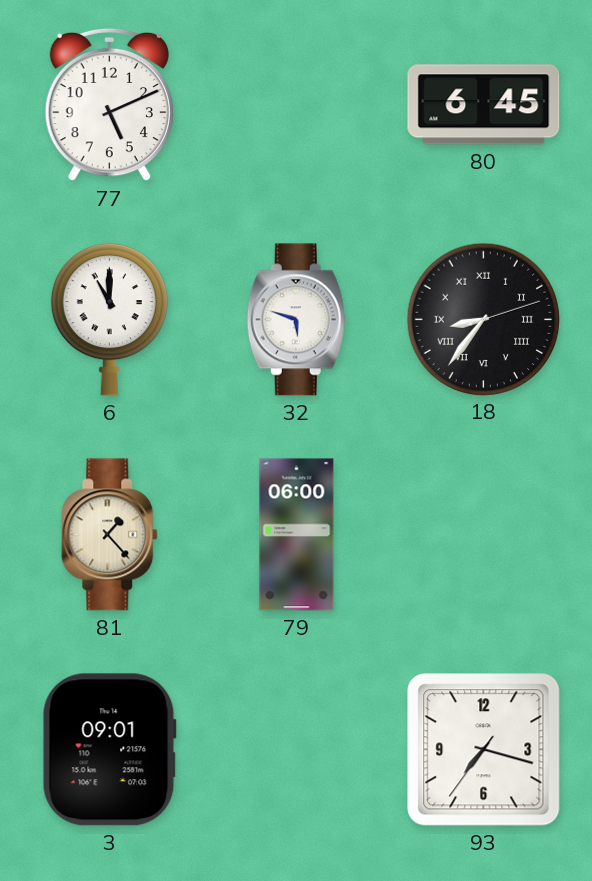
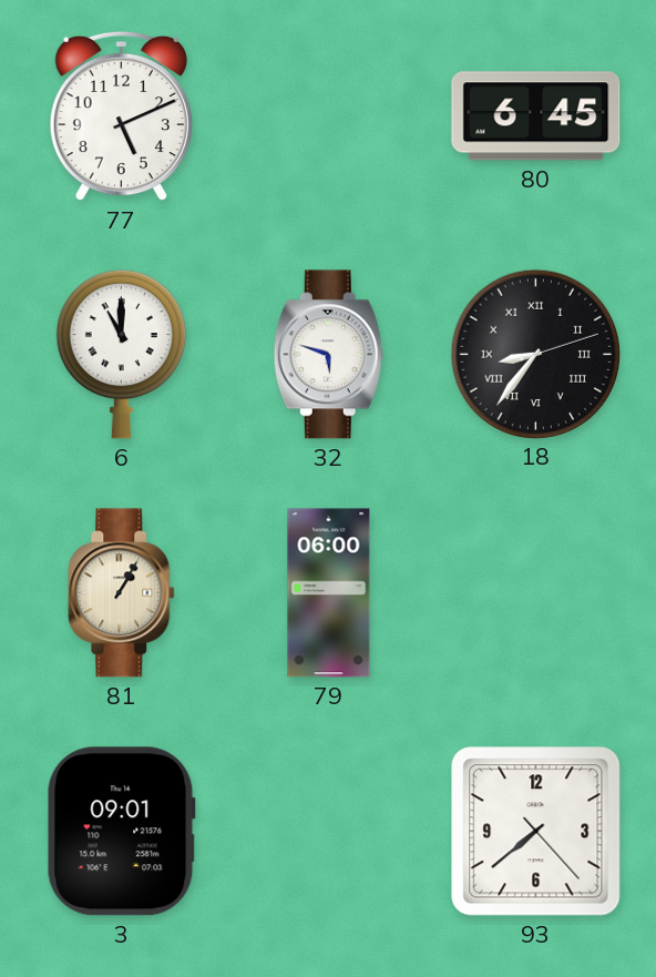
81: 1:23 -> 1:05
93: 7:17 -> 7:38
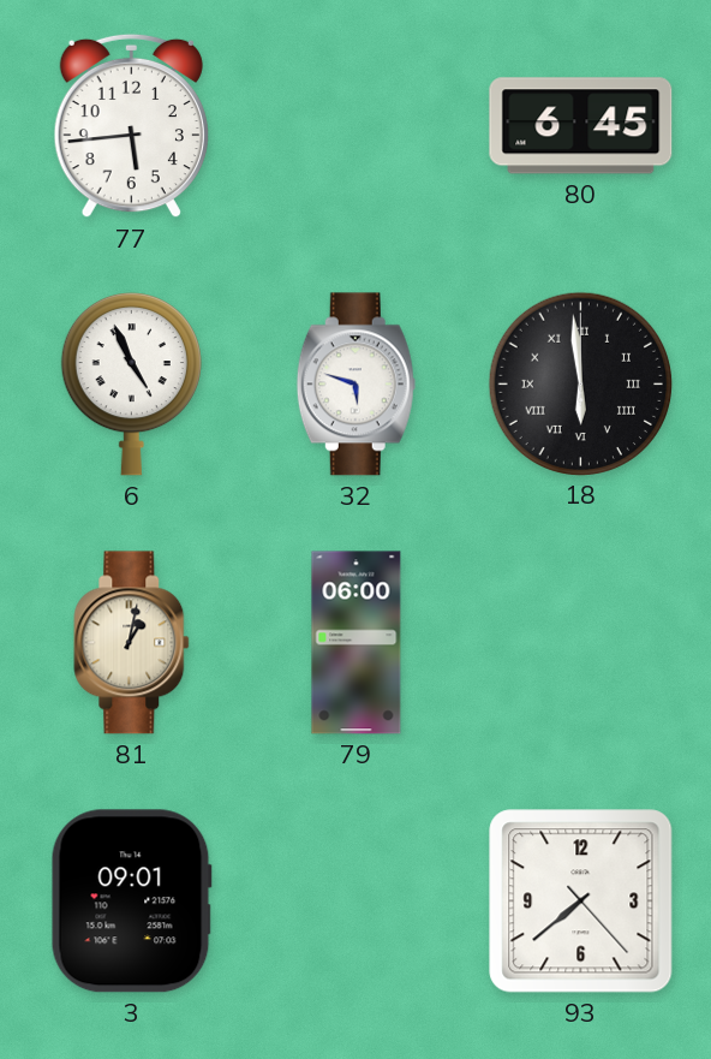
77: 5:11 -> 5:44
6: 11:00 -> 4:56
18: 8:36 -> 5:59
81: 1:05 -> 1:02
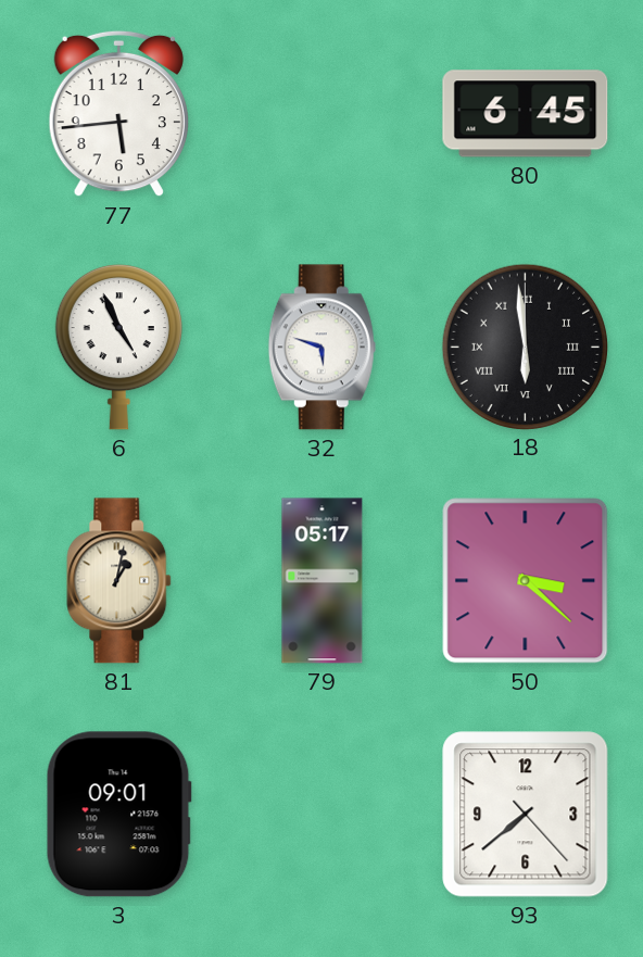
79: 06:00 -> 05:17
50: none -> 3:22
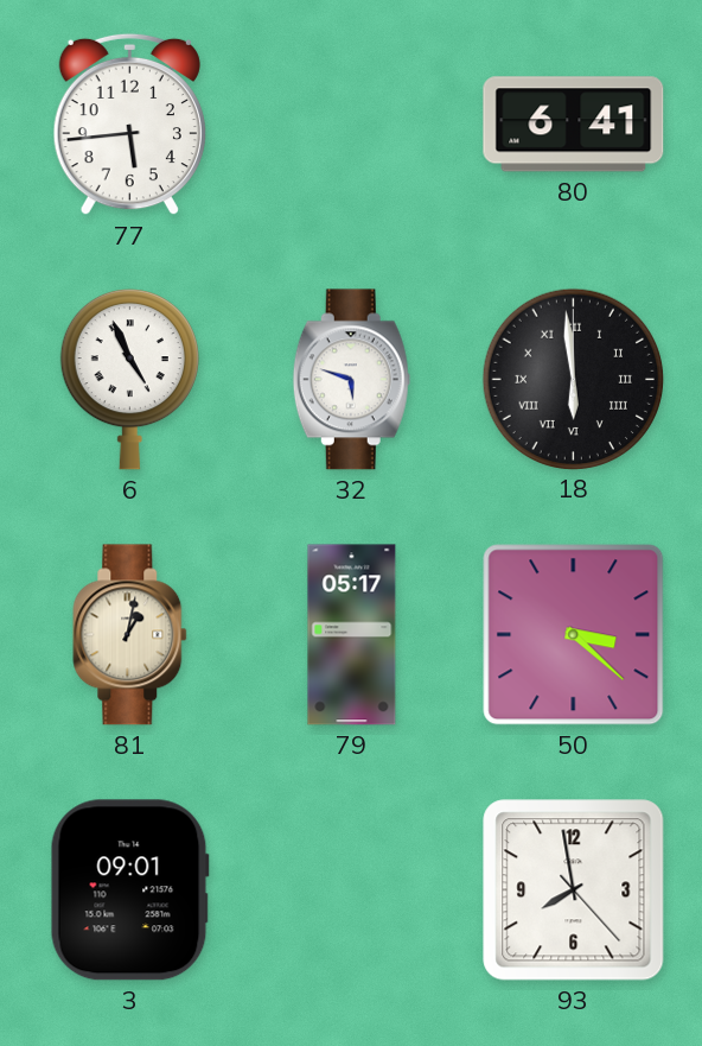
80: 6:45 -> 6:41
93: 7:38 -> 7:58
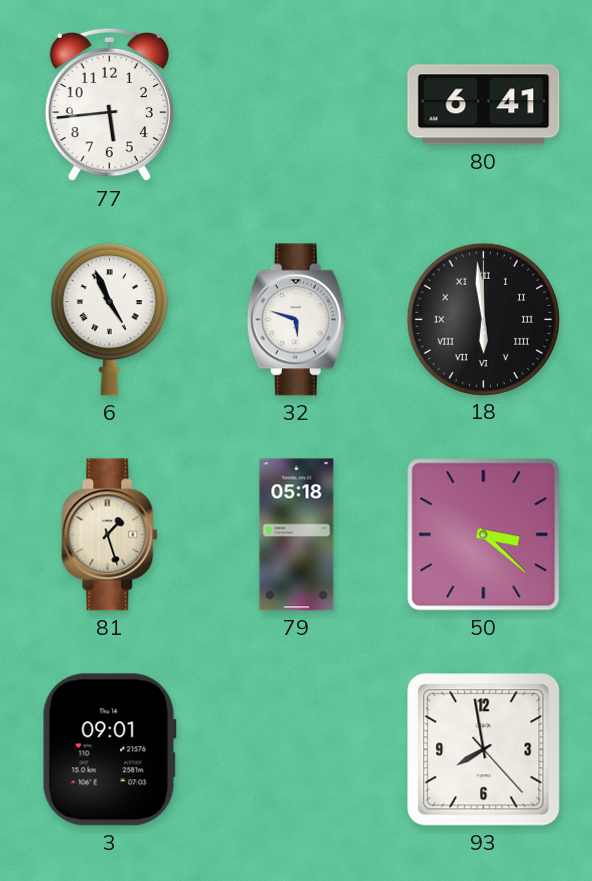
81: 1:02 -> 1:27
79: 05:17 -> 05:18
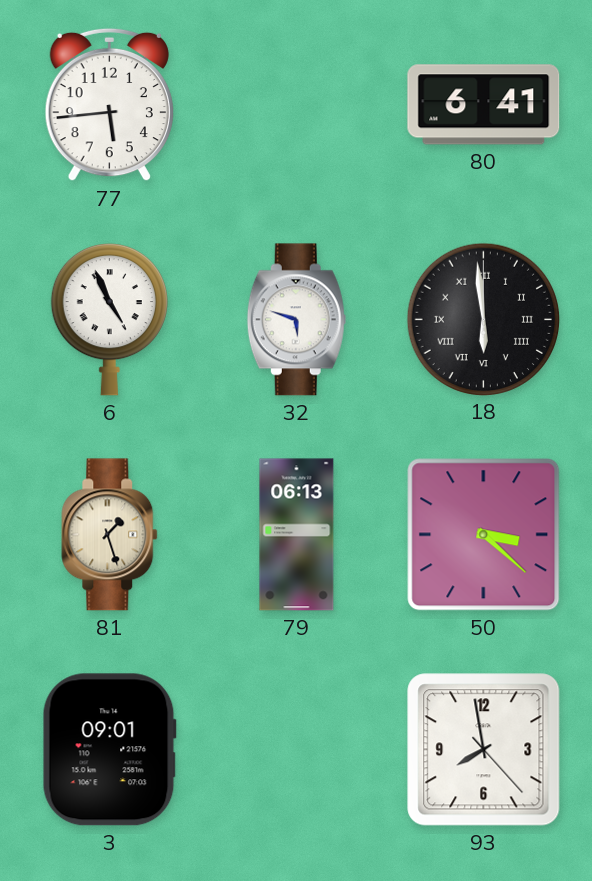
79: 05:18 -> 06:13
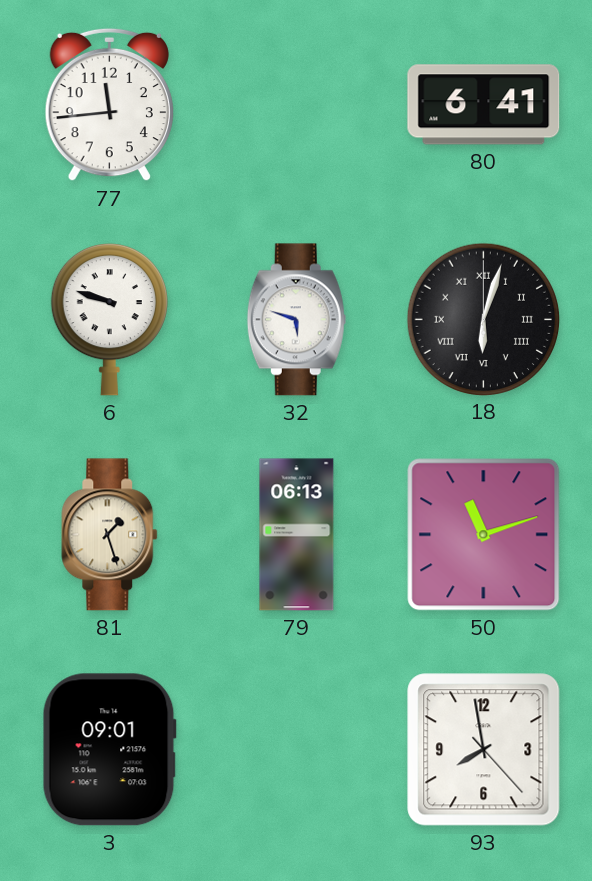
77: 5:44 -> 11:44
6: 4:56 -> 9:48
18: 5:59 -> 6:03
50: 3:22 -> 11:12
